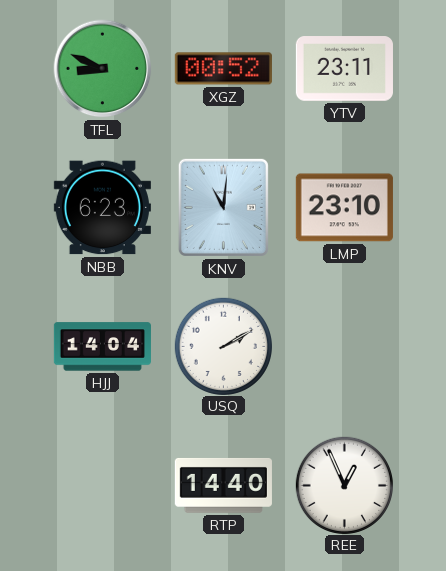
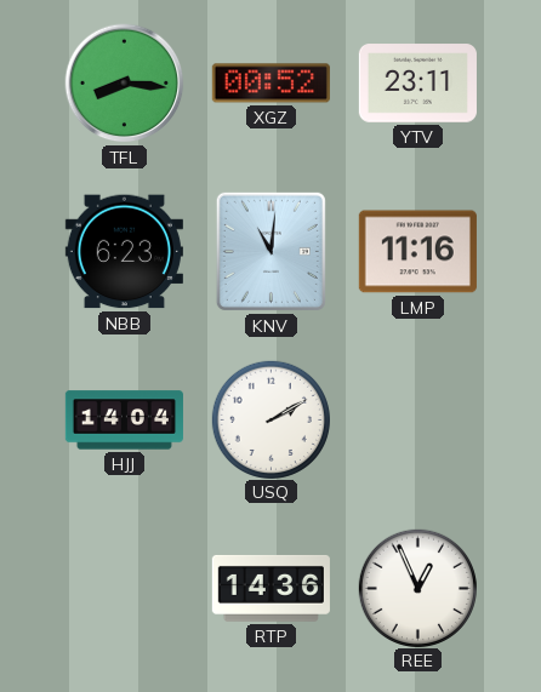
TFL: 8:49 -> 8:16
LMP: 23:10 -> 11:16
RTP: 14:40 -> 14:36
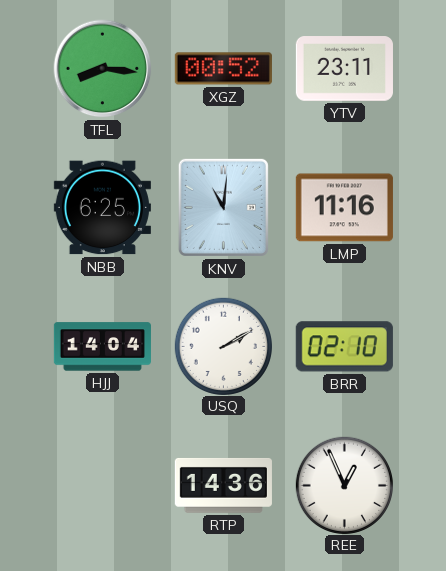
NBB: 6:23 -> 6:25
BRR: none -> 02:10
